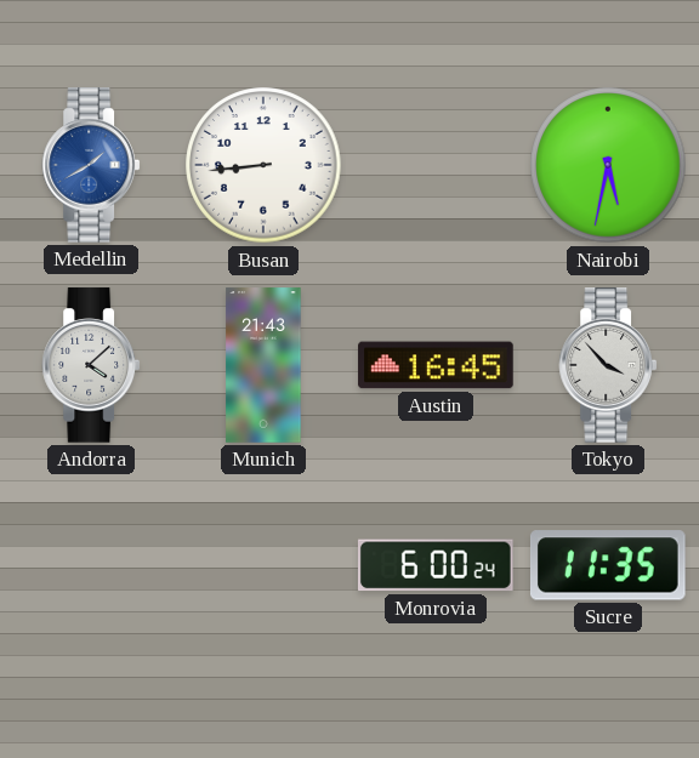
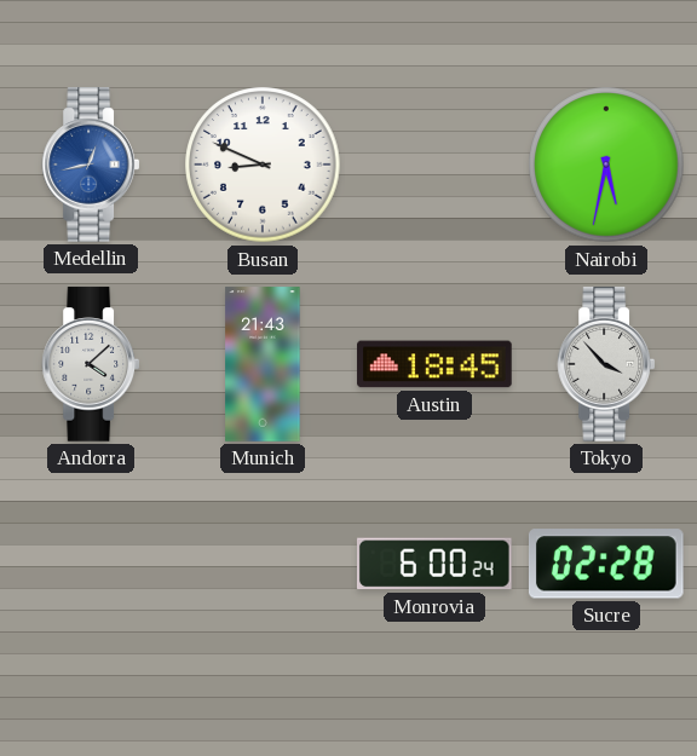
Medellin: 1:40 -> 12:43
Busan: 8:44 -> 8:49
Austin: 16:45 -> 18:45
Sucre: 11:35 -> 02:28
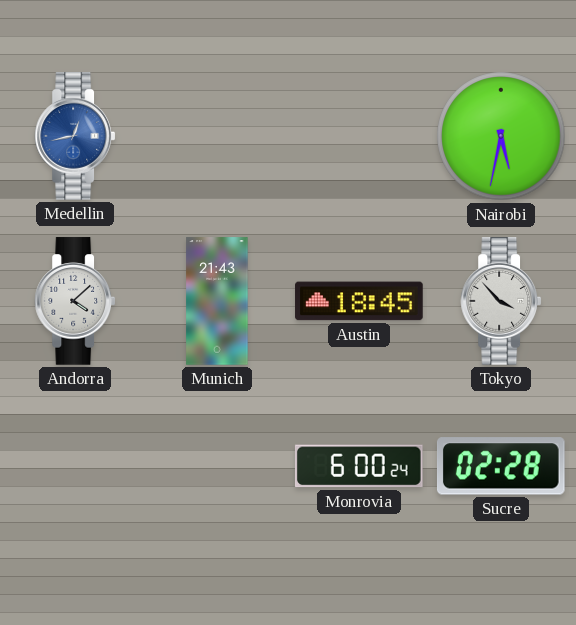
Busan: 8:49 -> none
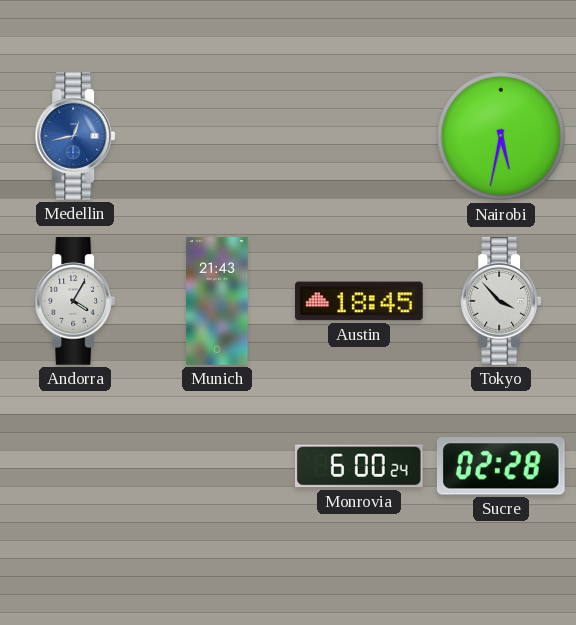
Andorra: 4:08 -> 4:05
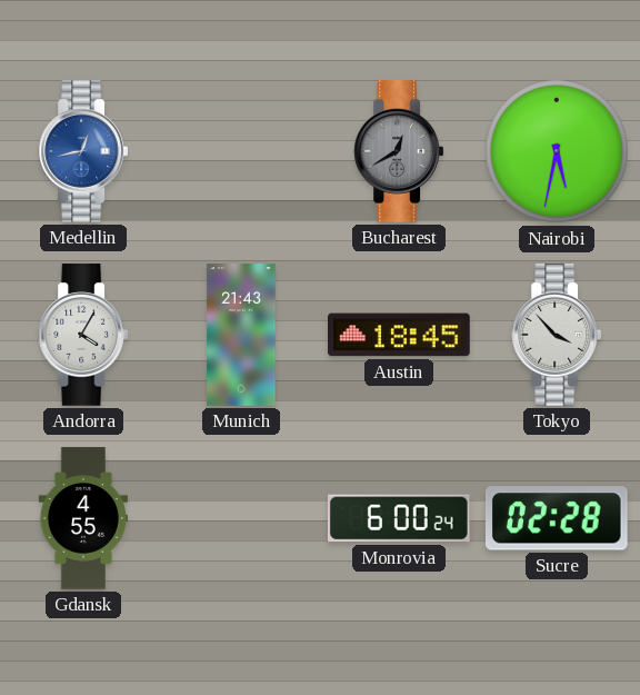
Bucharest: none -> 12:40
Gdansk: none -> 4:55
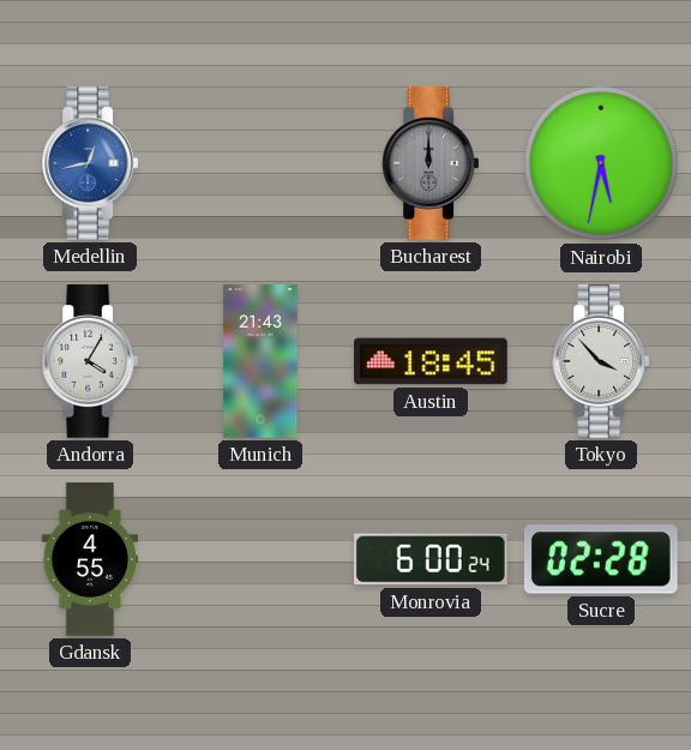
Bucharest: 12:40 -> 12:00
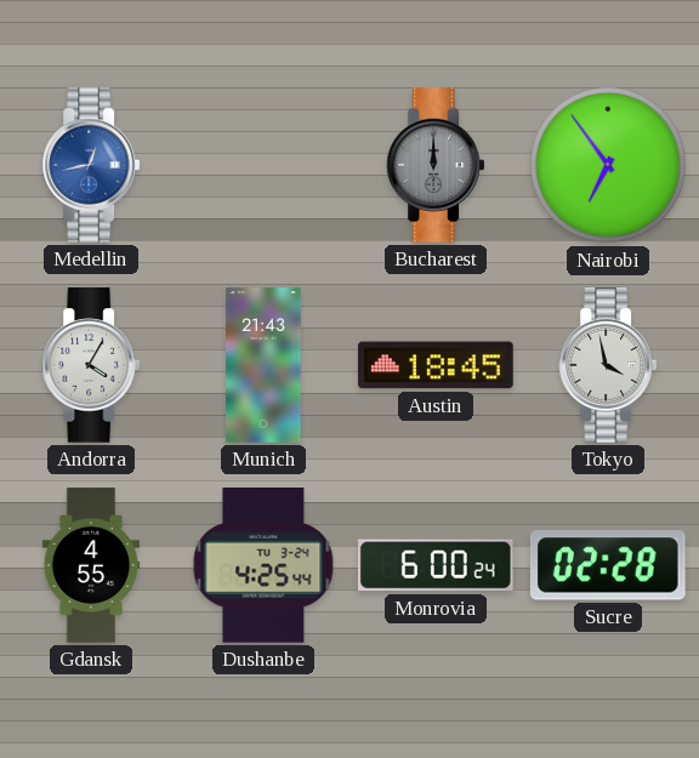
Nairobi: 5:32 -> 6:54
Tokyo: 3:53 -> 3:58
Dushanbe: none -> 4:25
